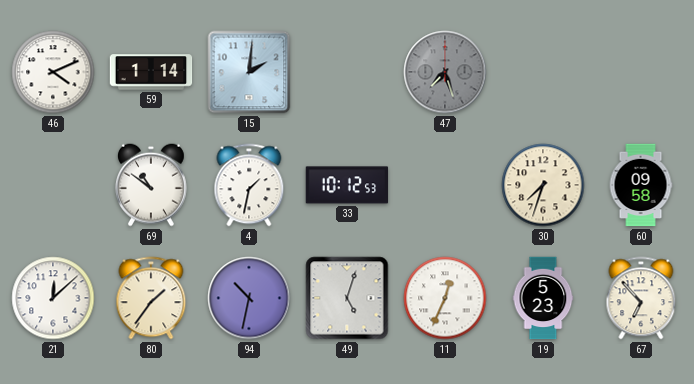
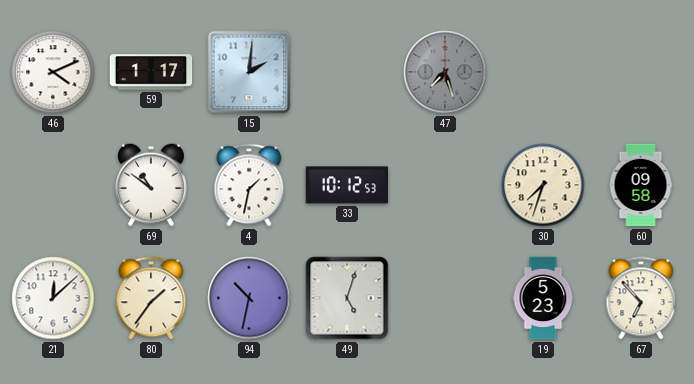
59: 1:14 -> 1:17
11: 12:34 -> none
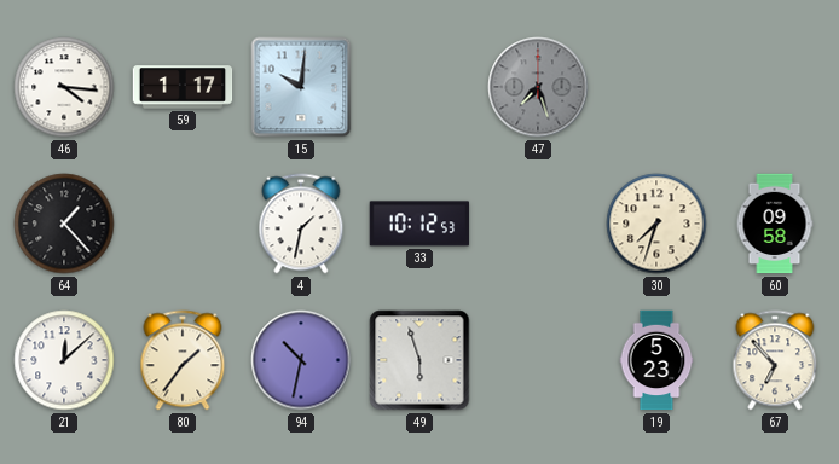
46: 4:11 -> 4:16
15: 2:01 -> 10:01
64: none -> 1:23
69: 10:51 -> none
49: 5:03 -> 5:57
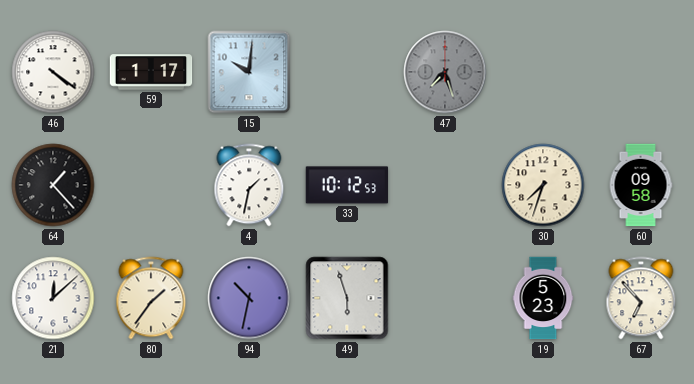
46: 4:16 -> 4:21
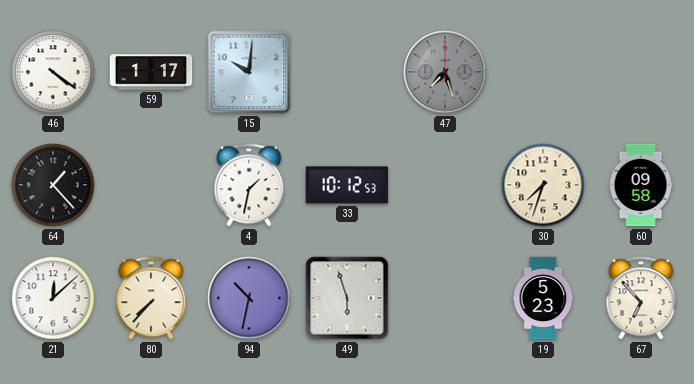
80: 1:36 -> 7:37
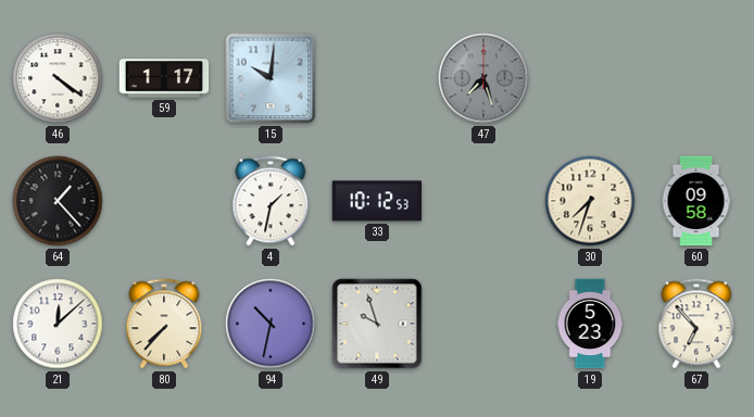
49: 5:57 -> 9:57
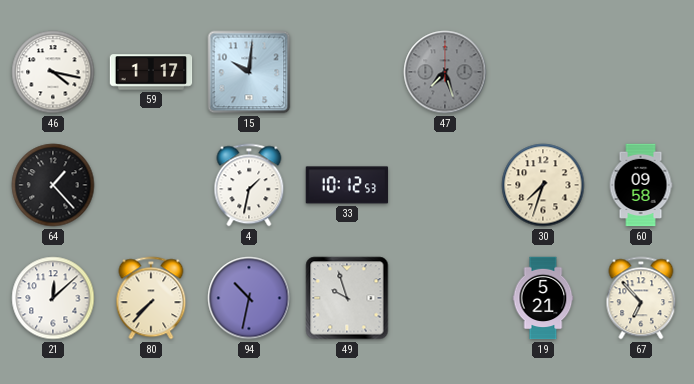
46: 4:21 -> 4:17
19: 5:23 -> 5:21
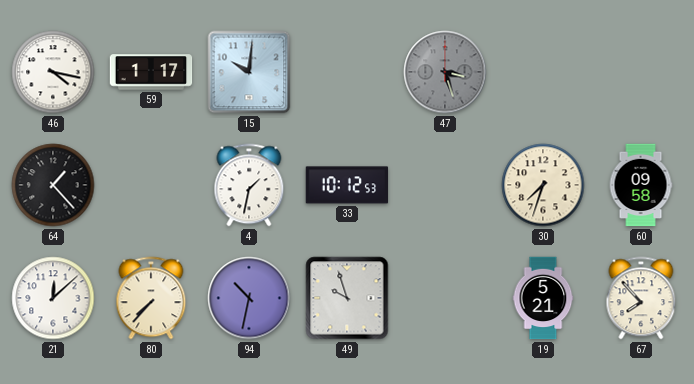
47: 7:27 -> 3:27
67: 6:53 -> 7:53
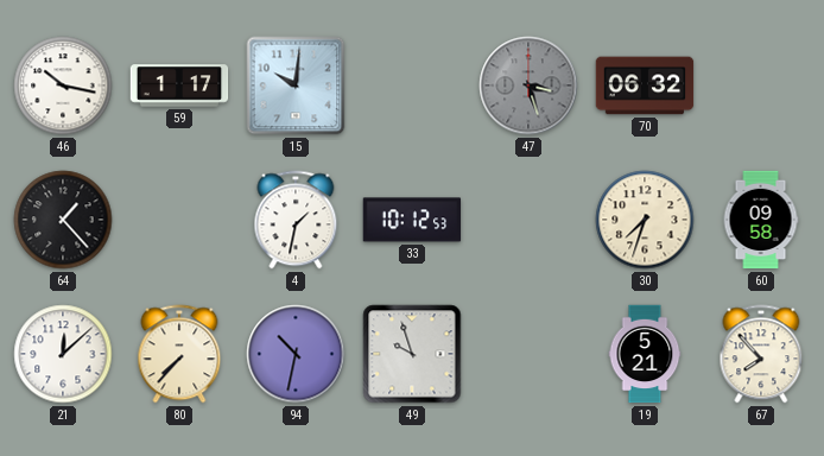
46: 4:17 -> 10:17
70: none -> 06:32
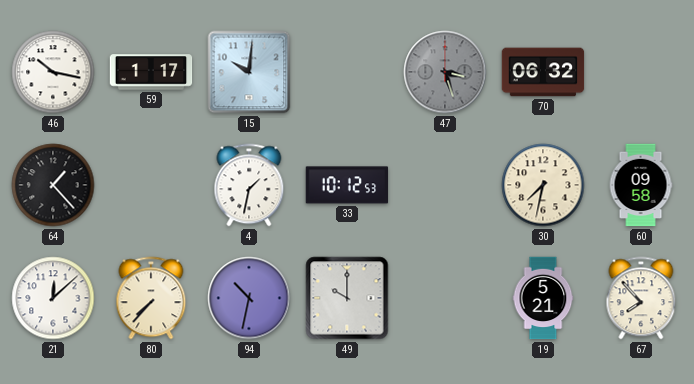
30: 7:33 -> 7:32
49: 9:57 -> 10:00
